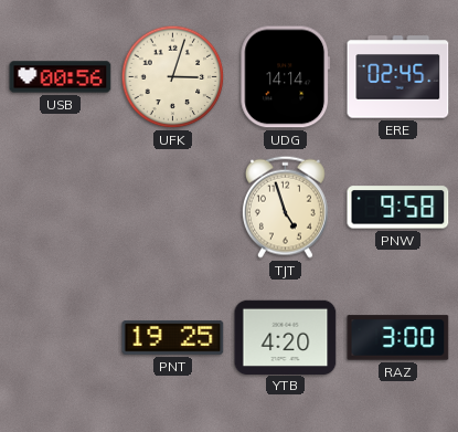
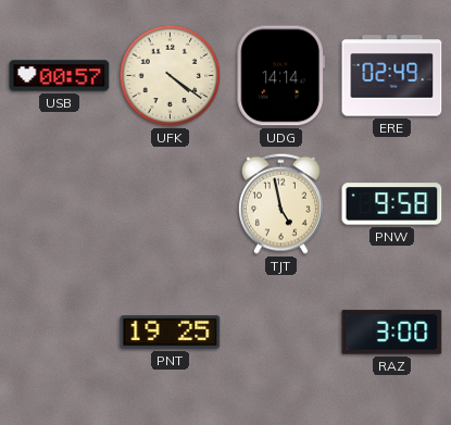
USB: 00:56 -> 00:57
UFK: 3:03 -> 4:21
ERE: 02:45 -> 02:49
TJT: 4:57 -> 4:58
YTB: 4:20 -> none
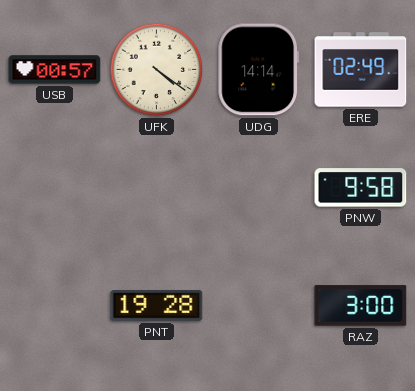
TJT: 4:58 -> none
PNT: 19:25 -> 19:28
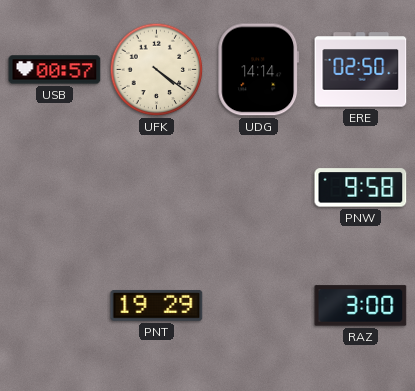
ERE: 02:49 -> 02:50
PNT: 19:28 -> 19:29
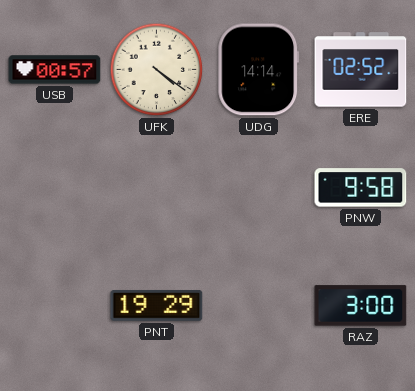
ERE: 02:50 -> 02:52
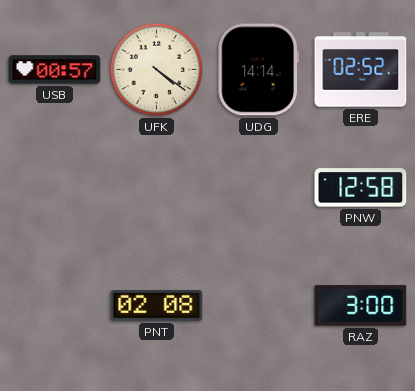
PNW: 9:58 -> 12:58
PNT: 19:29 -> 02:08
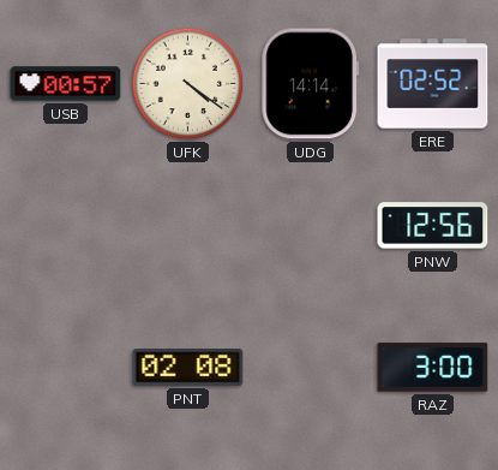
PNW: 12:58 -> 12:56
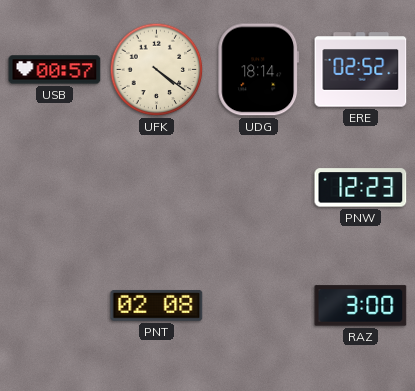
UDG: 14:14 -> 18:14
PNW: 12:56 -> 12:23
